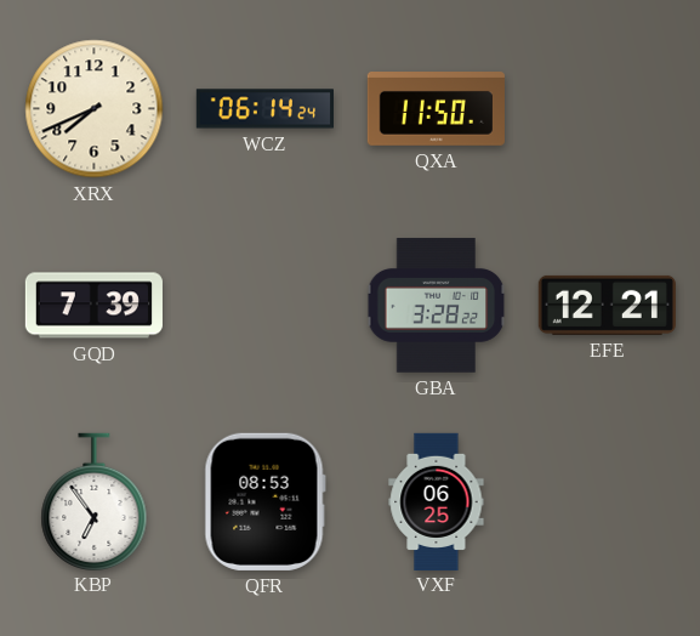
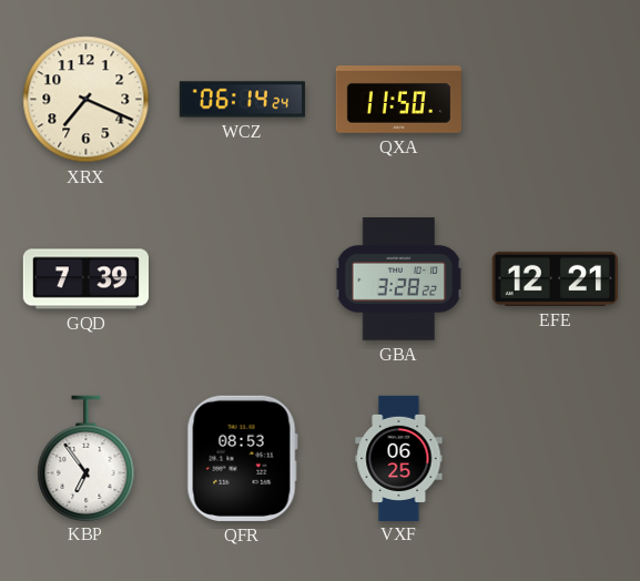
XRX: 7:41 -> 7:19
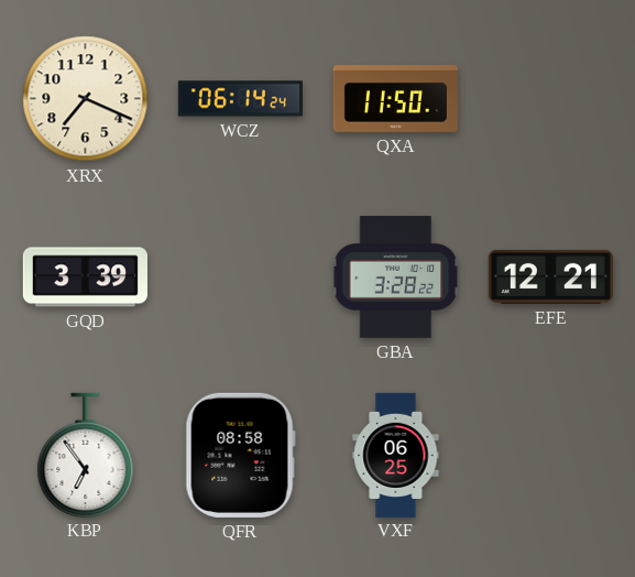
GQD: 7:39 -> 3:39
QFR: 08:53 -> 08:58
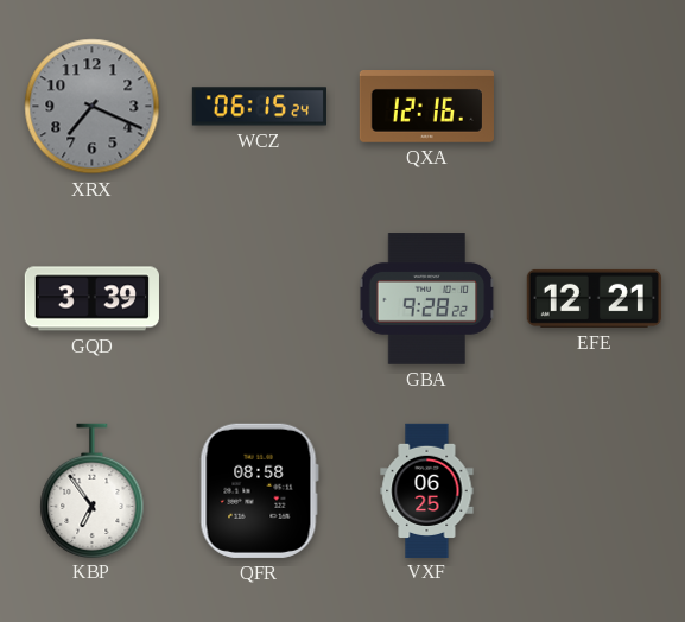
XRX dial: cream -> grey
WCZ: 06:14 -> 06:15
QXA: 11:50 -> 12:16
GBA: 3:28 -> 9:28
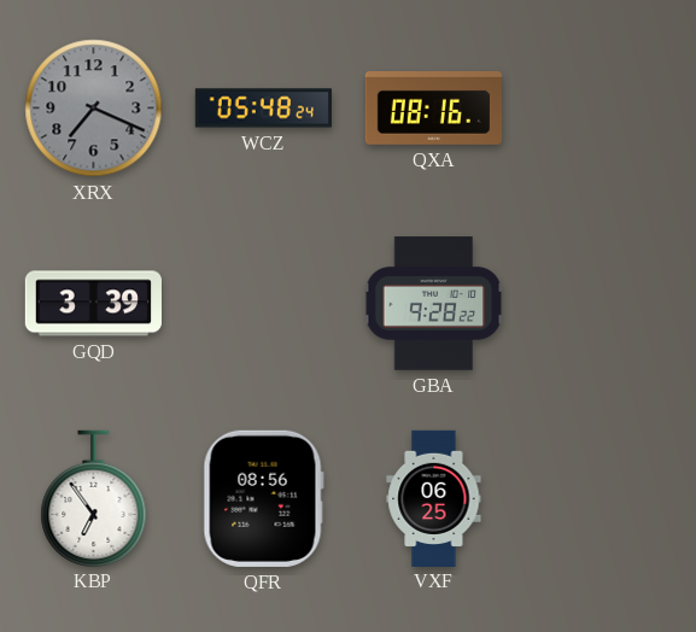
WCZ: 06:15 -> 05:48
QXA: 12:16 -> 08:16
EFE: 12:21 -> none
QFR: 08:58 -> 08:56
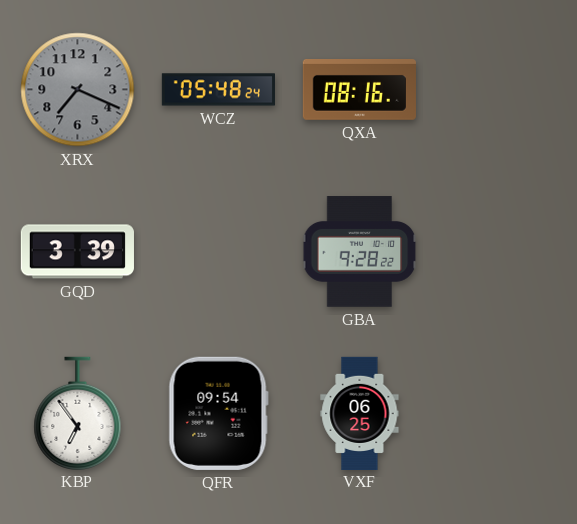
QFR: 08:56 -> 09:54
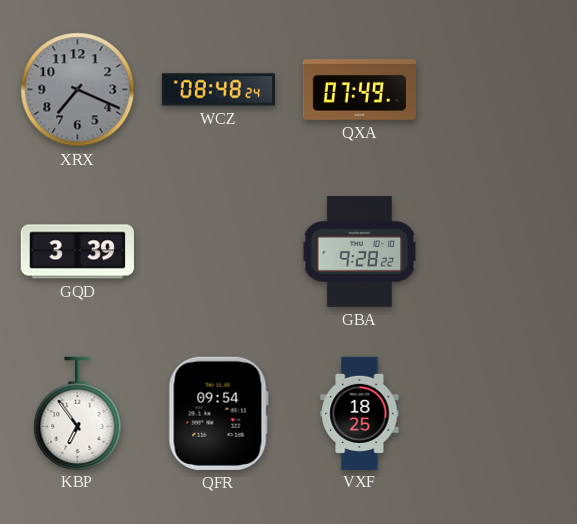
WCZ: 05:48 -> 08:48
QXA: 08:16 -> 07:49
VXF: 06:25 -> 18:25
